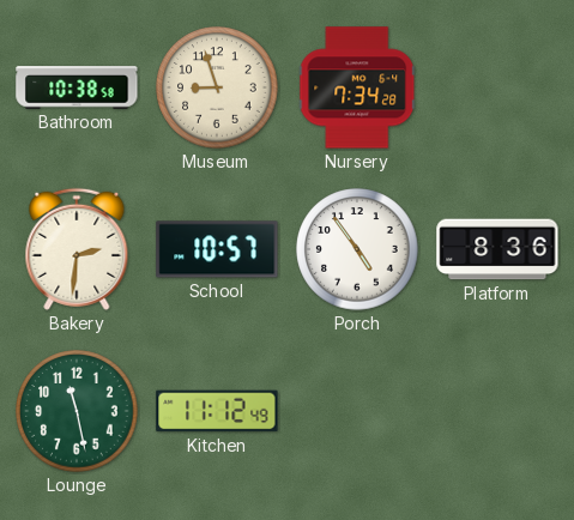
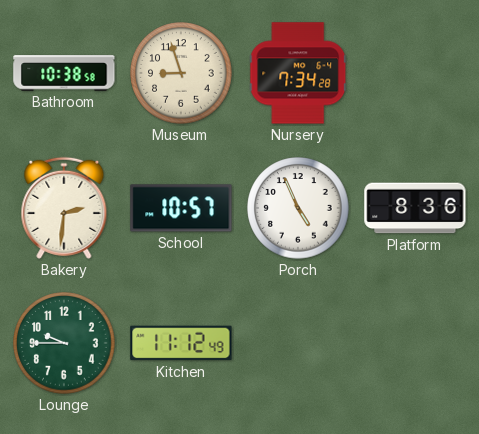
Porch: 4:54 -> 4:56
Lounge: 11:28 -> 9:45
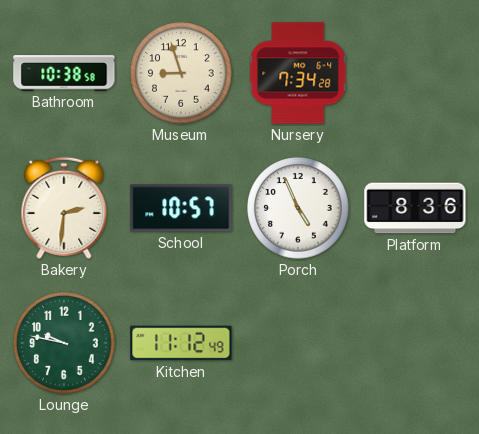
Lounge: 9:45 -> 9:47
